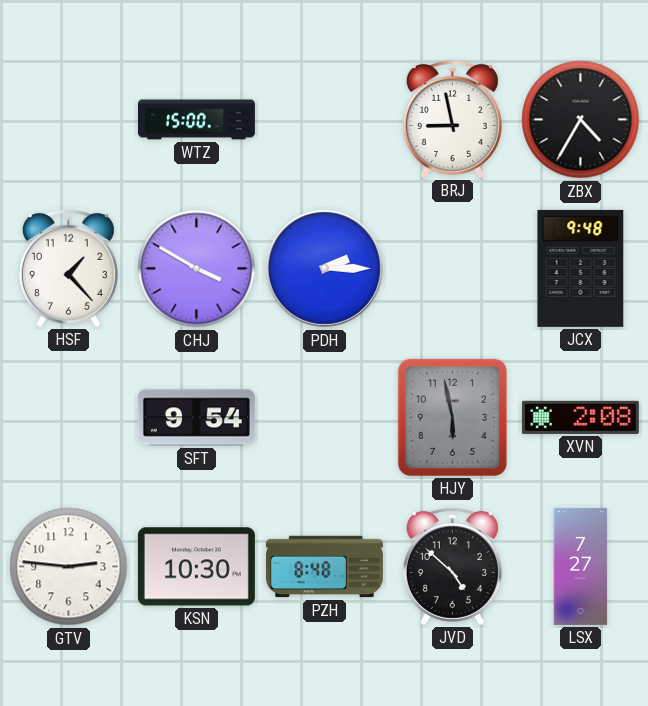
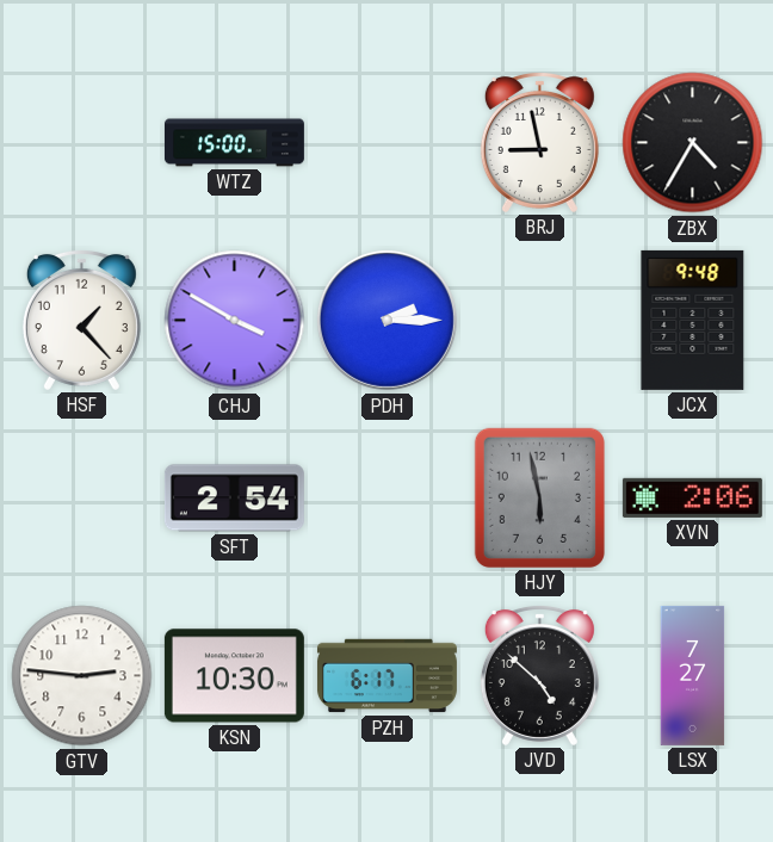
SFT: 9:54 -> 2:54
XVN: 2:08 -> 2:06
PZH: 8:48 -> 6:17
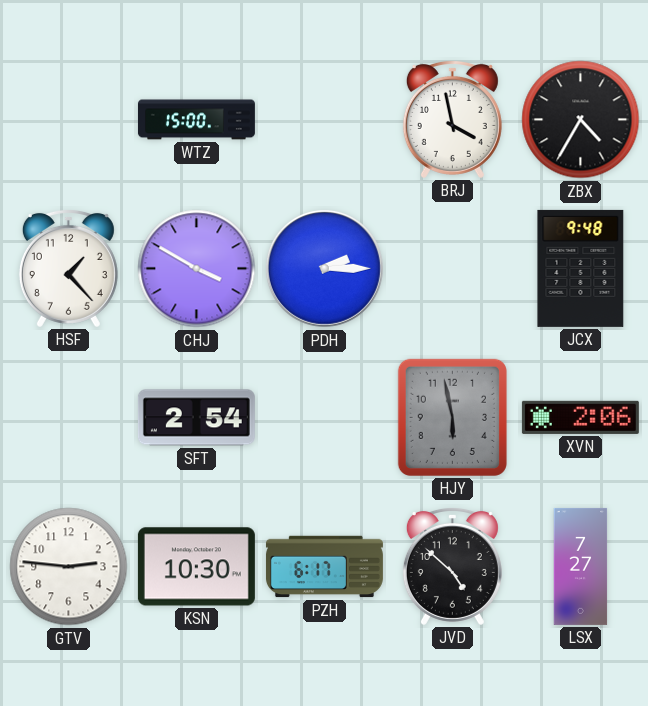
BRJ: 8:58 -> 3:58
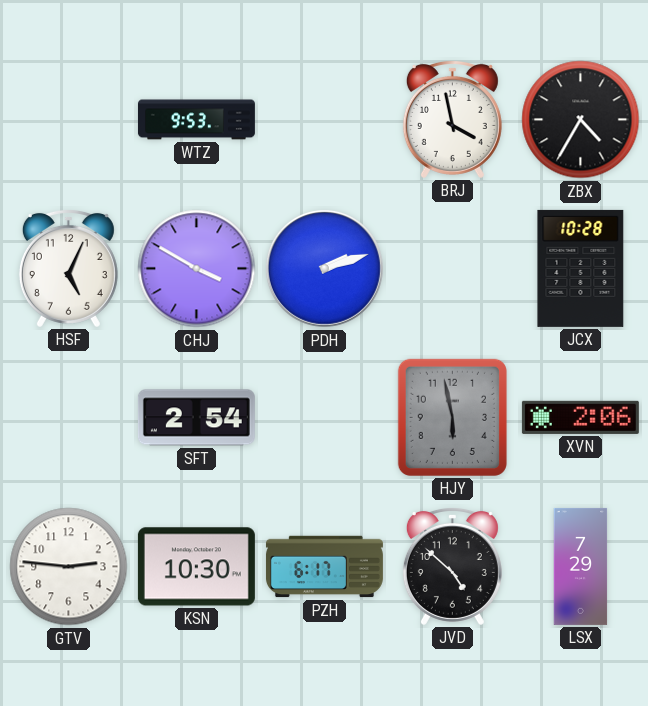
WTZ: 15:00 -> 9:53
HSF: 1:23 -> 5:04
PDH: 2:15 -> 2:12
JCX: 9:48 -> 10:28
LSX: 7:27 -> 7:29
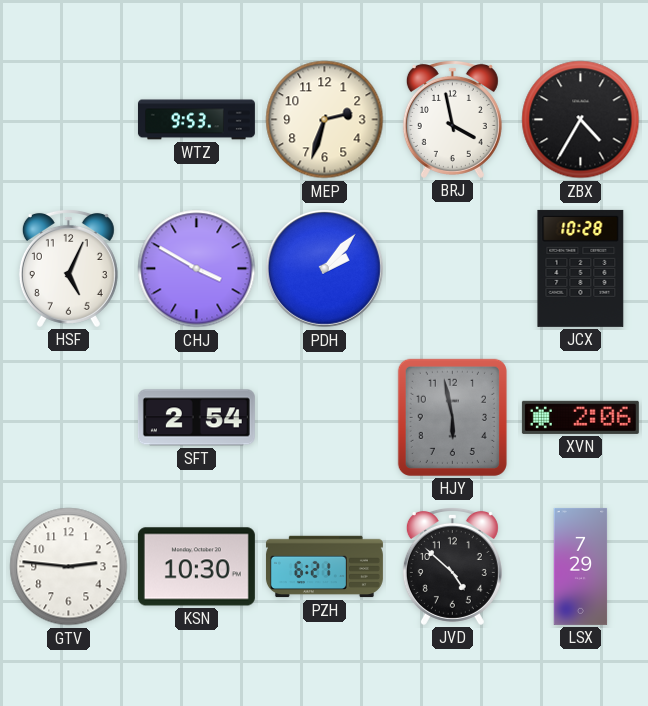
MEP: none -> 2:33
PDH: 2:12 -> 2:07
PZH: 6:17 -> 6:21
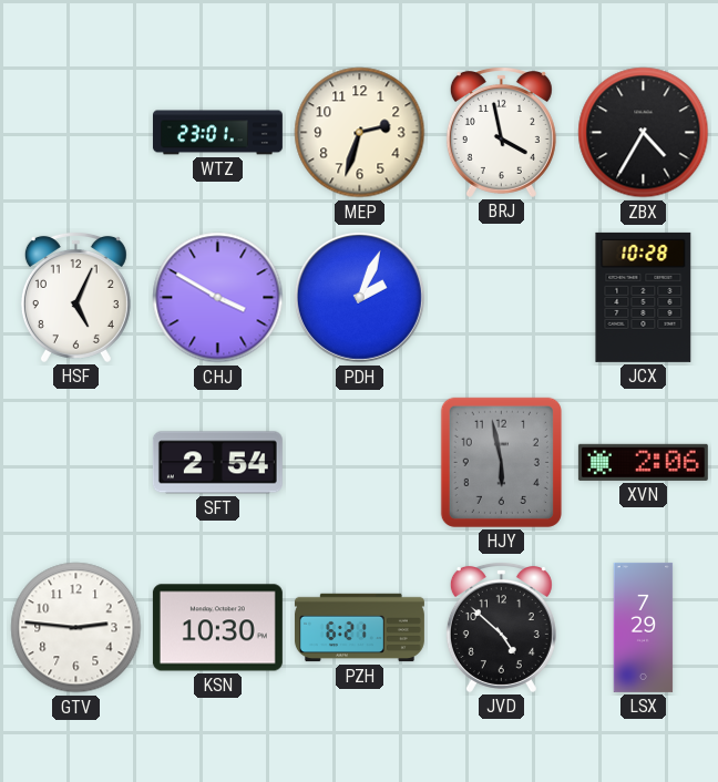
WTZ: 9:53 -> 23:01
PDH: 2:07 -> 2:04
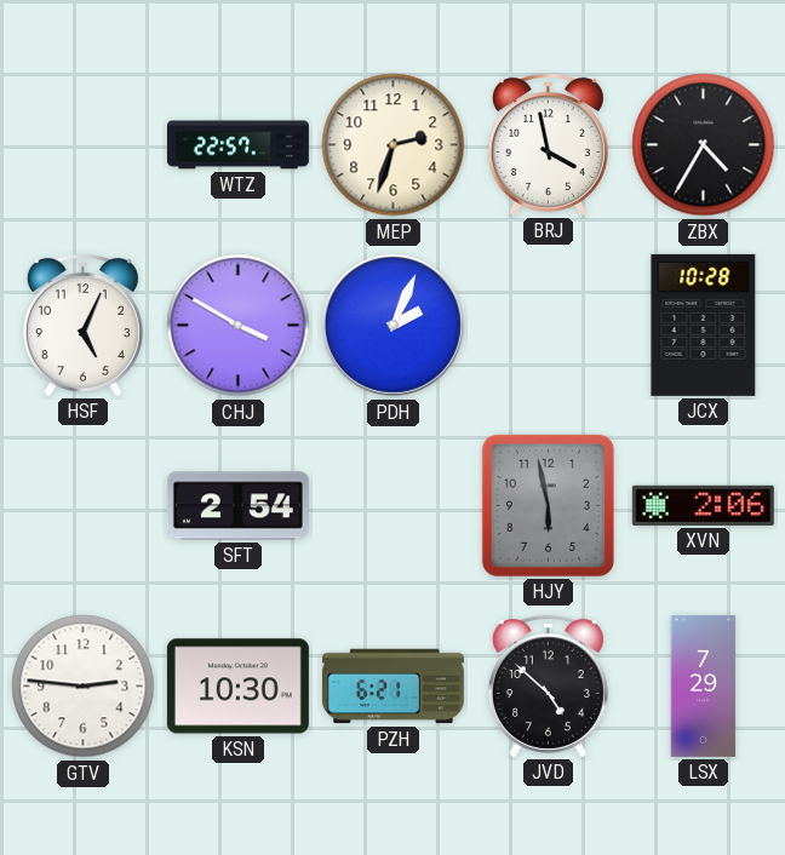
WTZ: 23:01 -> 22:57
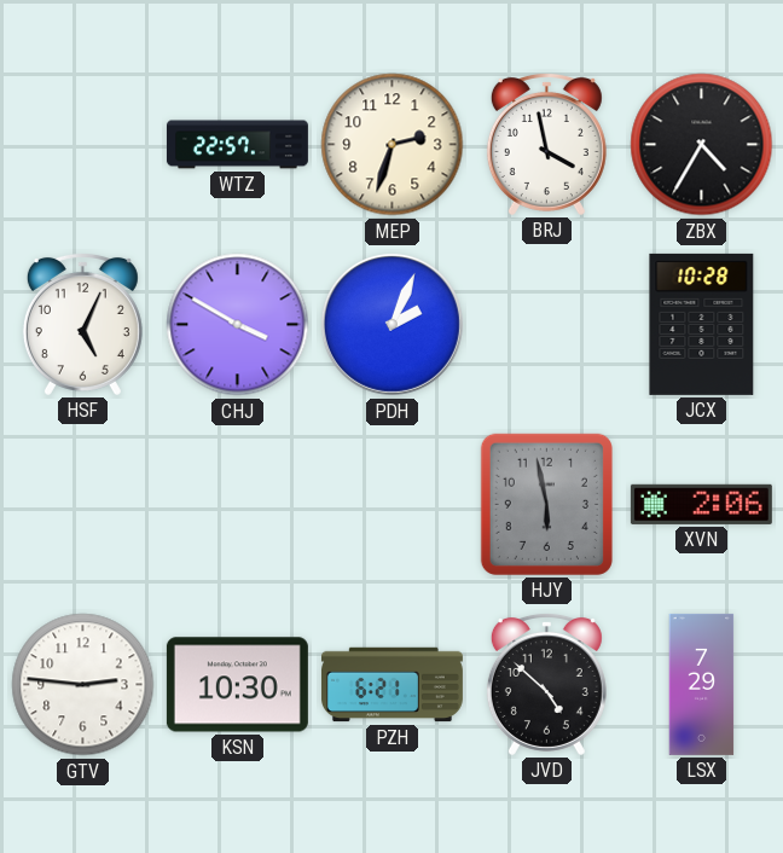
SFT: 2:54 -> none
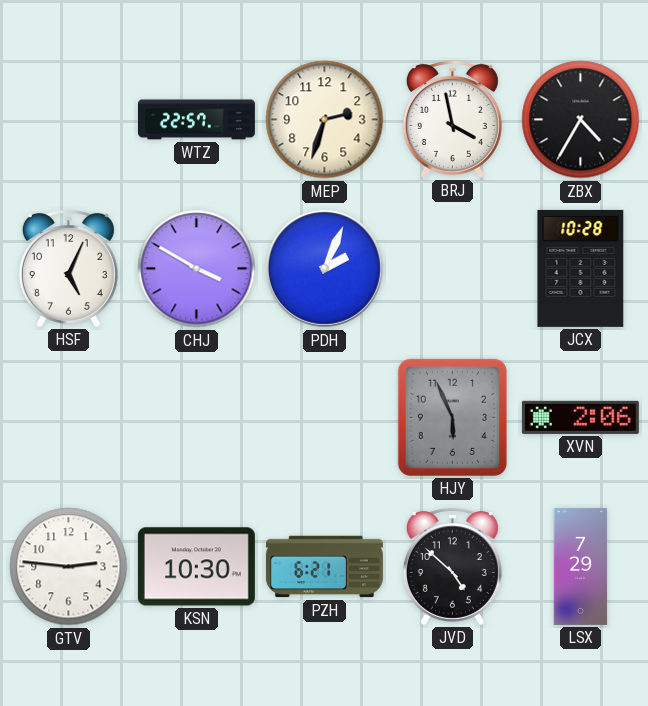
HJY: 5:58 -> 5:56
